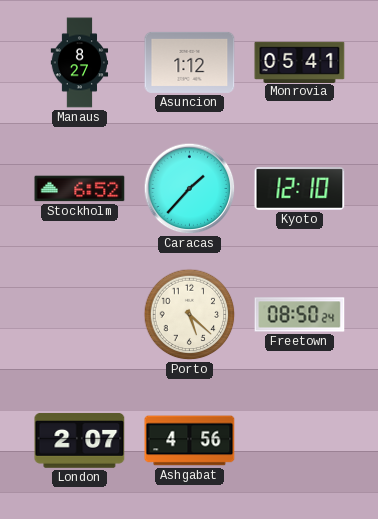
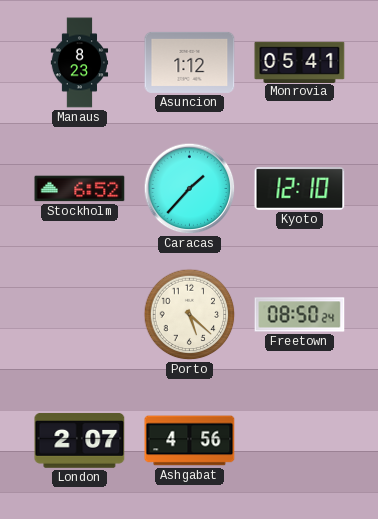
Manaus: 8:27 -> 8:23
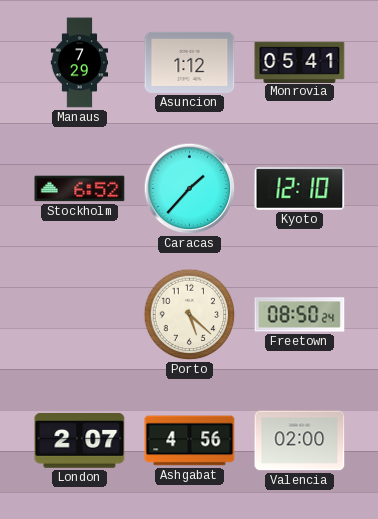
Manaus: 8:23 -> 7:29
Valencia: none -> 02:00
